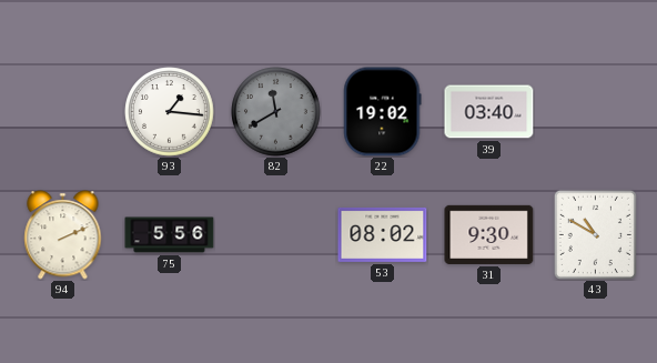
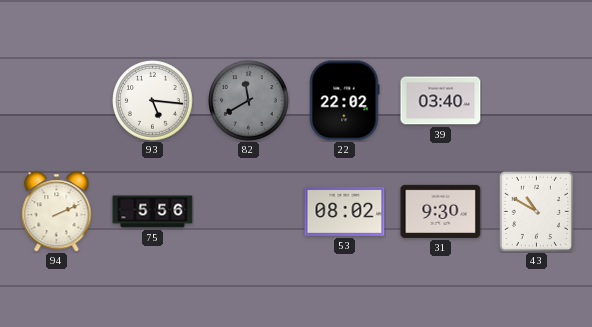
93: 1:16 -> 5:16
22: 19:02 -> 22:02
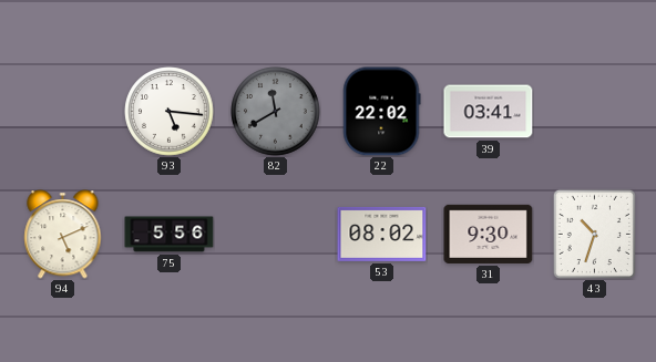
39: 03:40 -> 03:41
94: 2:11 -> 5:11
43: 10:50 -> 10:33
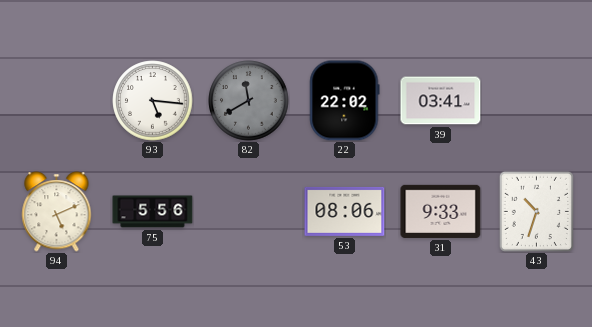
53: 08:02 -> 08:06
31: 9:30 -> 9:33
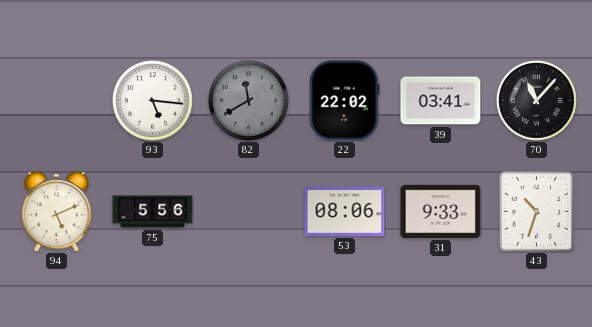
70: none -> 11:07
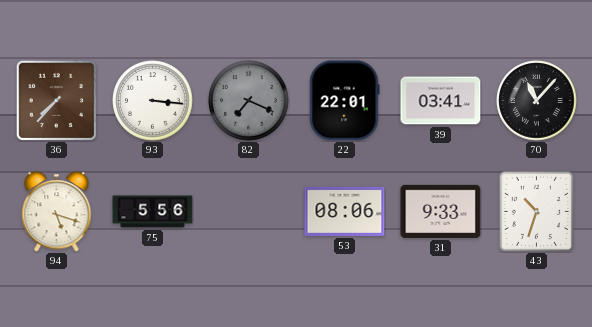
36: none -> 7:37
93: 5:16 -> 3:16
82: 11:40 -> 7:19
22: 22:02 -> 22:01
94: 5:11 -> 5:18
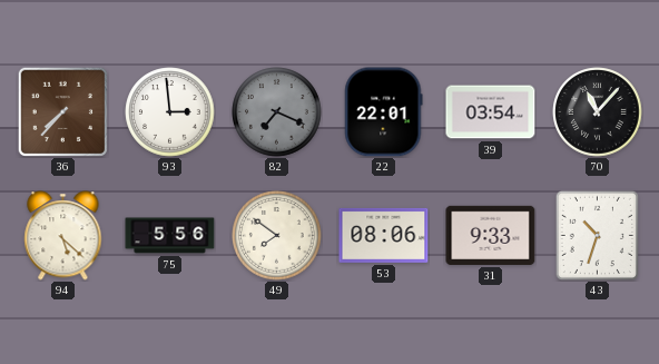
93: 3:16 -> 2:59
39: 03:41 -> 03:54
94: 5:18 -> 5:22
49: none -> 7:51
